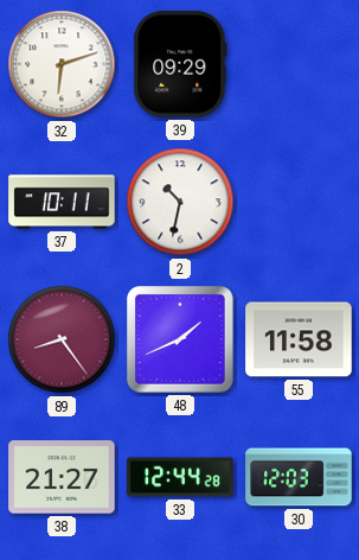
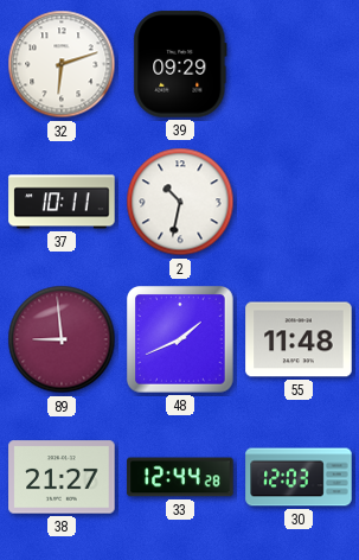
89: 8:24 -> 8:59
55: 11:58 -> 11:48
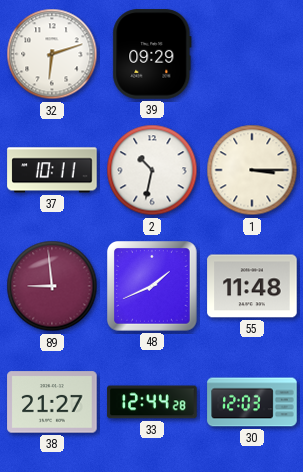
1: none -> 3:15
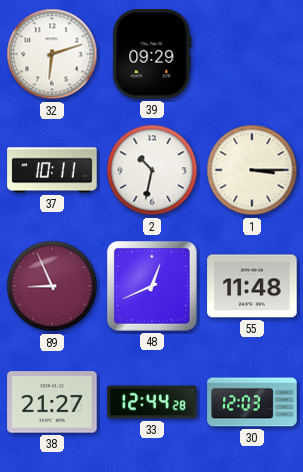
89: 8:59 -> 8:56
48: 1:41 -> 12:41
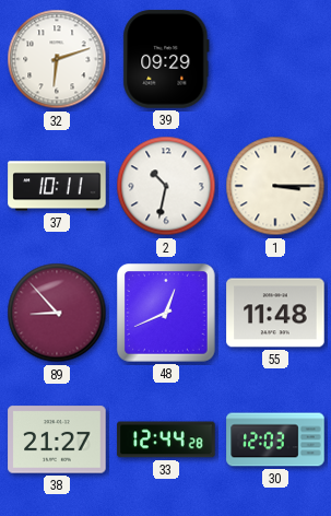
89: 8:56 -> 8:53
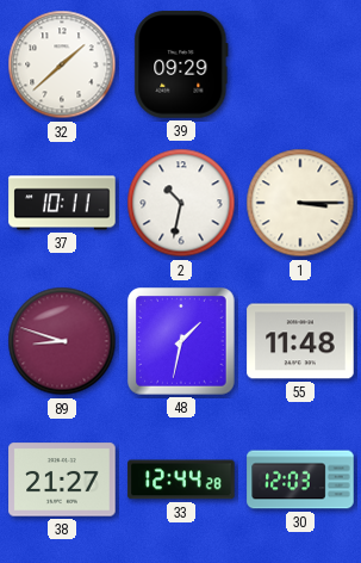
32: 6:12 -> 1:38
89: 8:53 -> 8:48
48: 12:41 -> 1:32
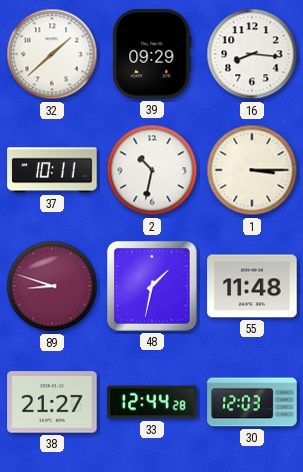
16: none -> 8:16
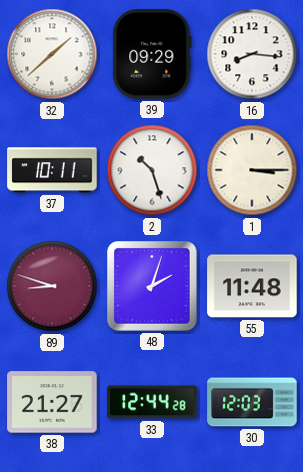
2: 10:32 -> 10:27
48: 1:32 -> 2:03
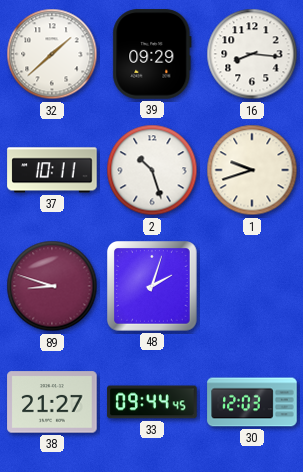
1: 3:15 -> 9:42
55: 11:48 -> none
33: 12:44 -> 09:44
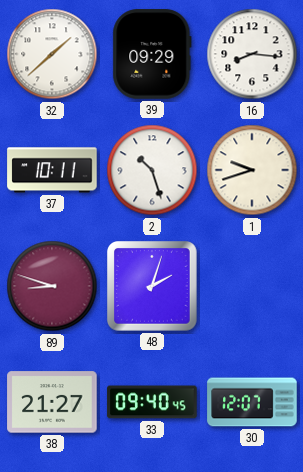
33: 09:44 -> 09:40
30: 12:03 -> 12:07
